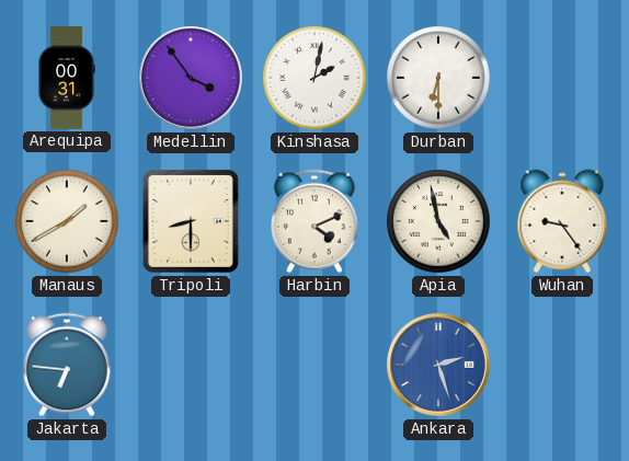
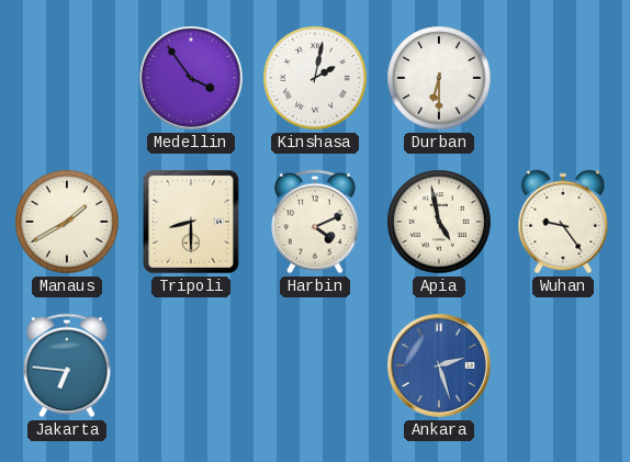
Arequipa: 00:31 -> none
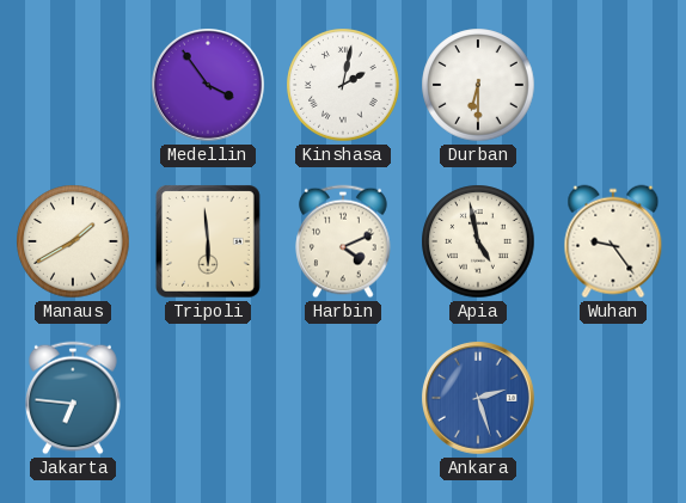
Tripoli: 8:30 -> 5:59
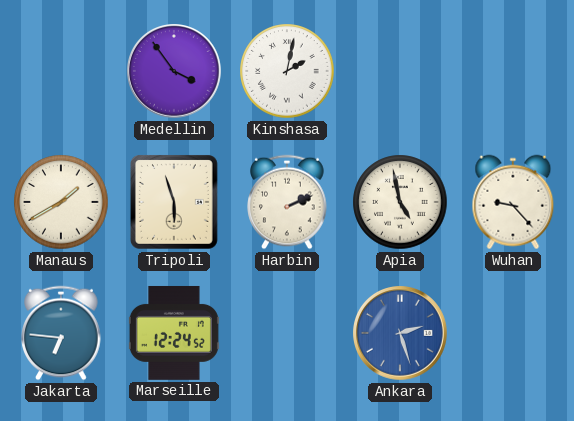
Durban: 6:30 -> none
Tripoli: 5:59 -> 5:57
Harbin: 4:11 -> 2:11
Wuhan: 9:24 -> 9:23
Marseille: none -> 12:24
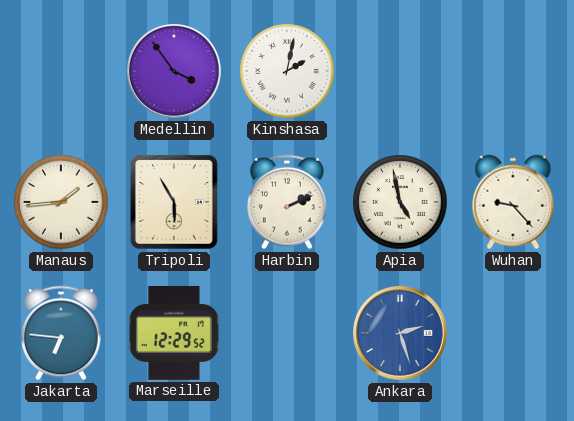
Manaus: 1:40 -> 1:44
Tripoli: 5:57 -> 5:55
Marseille: 12:24 -> 12:29
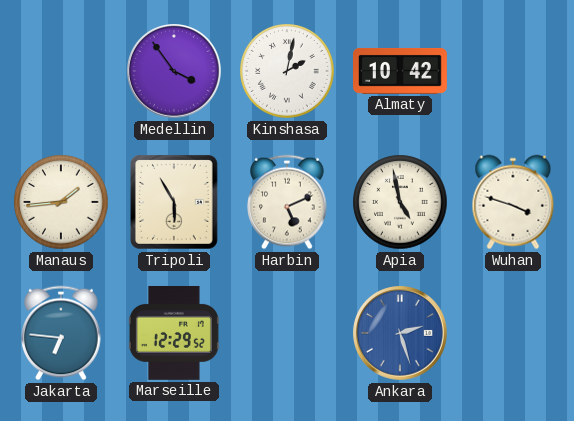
Almaty: none -> 10:42
Harbin: 2:11 -> 5:11
Wuhan: 9:23 -> 3:48
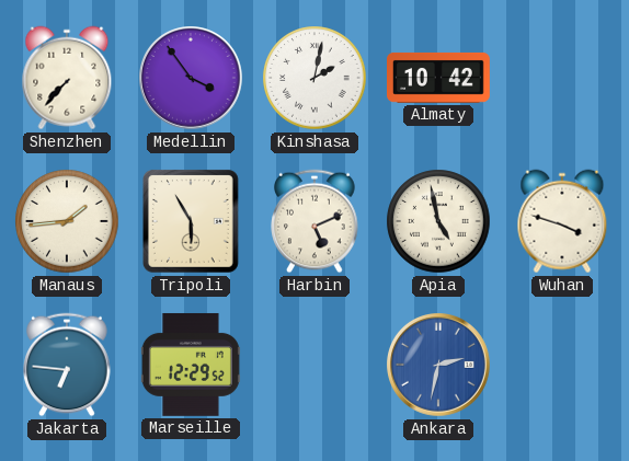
Shenzhen: none -> 7:37
Ankara: 2:27 -> 2:32
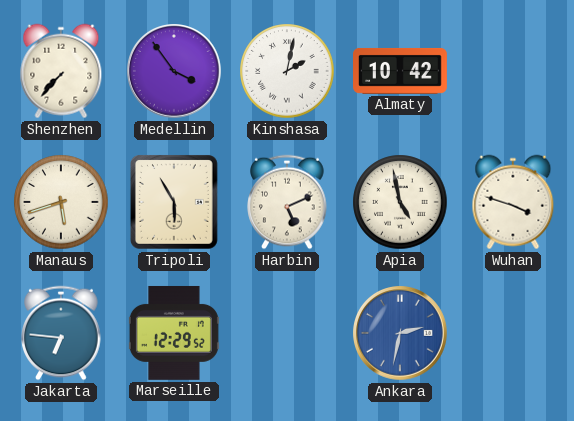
Manaus: 1:44 -> 5:42
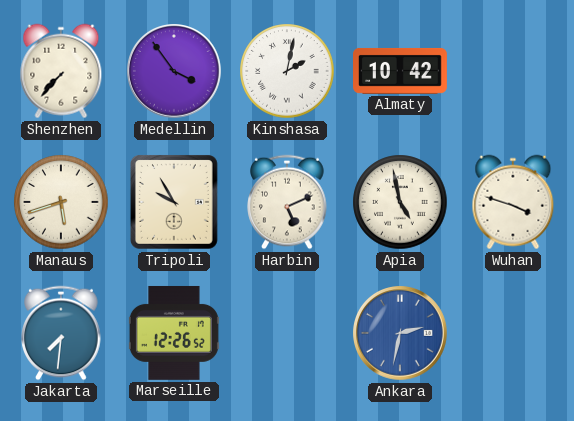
Tripoli: 5:55 -> 9:55
Jakarta: 6:46 -> 7:31
Marseille: 12:29 -> 12:26
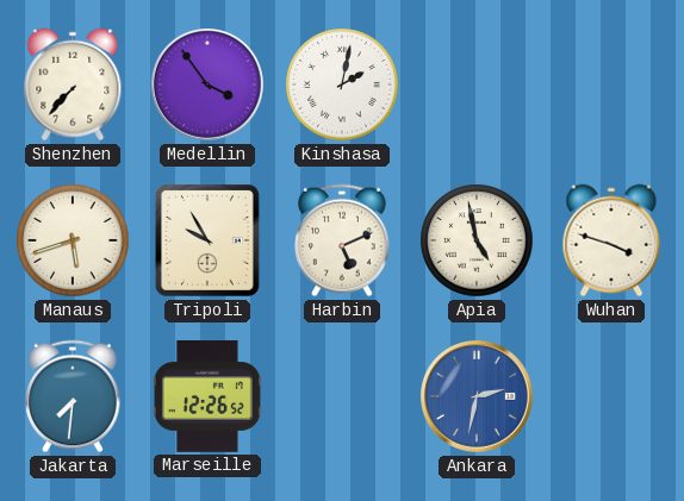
Almaty: 10:42 -> none
